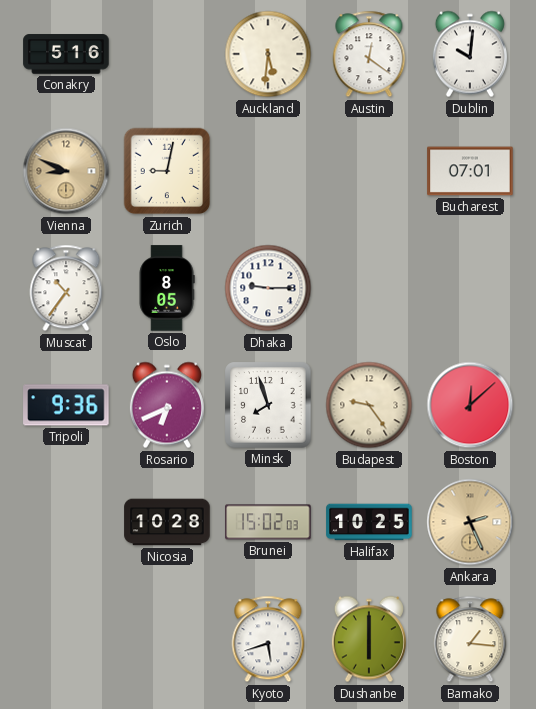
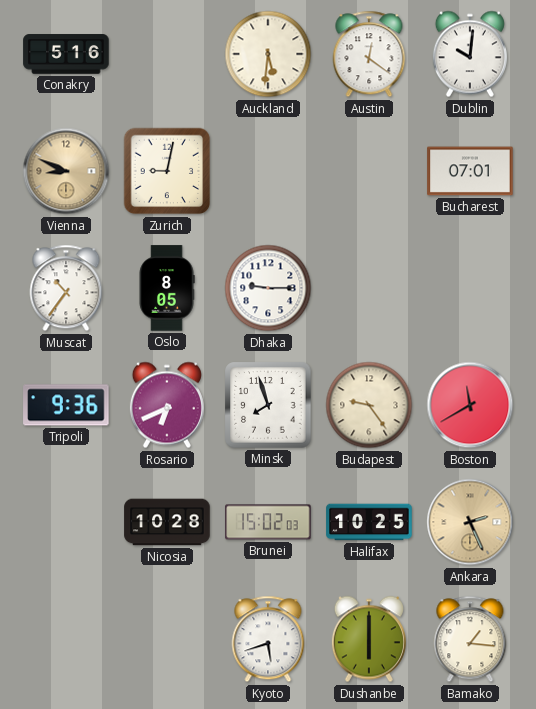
Boston: 12:08 -> 11:40
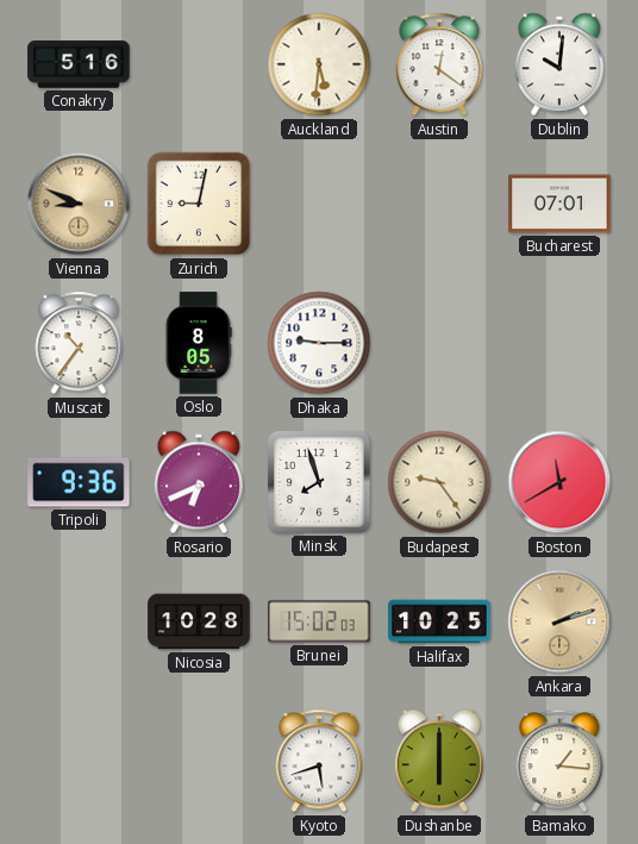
Ankara: 2:26 -> 2:12
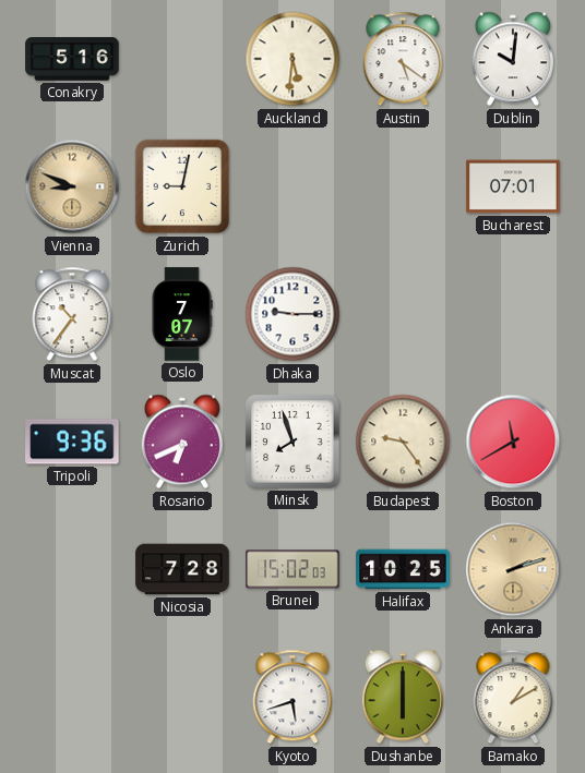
Austin: 12:21 -> 5:21
Oslo: 8:05 -> 7:07
Nicosia: 10:28 -> 7:28
Bamako: 1:16 -> 1:10
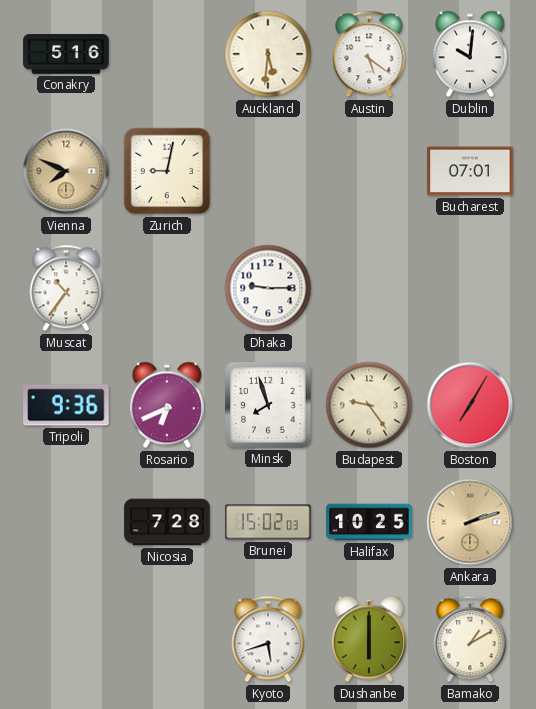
Vienna: 8:49 -> 7:49
Oslo: 7:07 -> none
Boston: 11:40 -> 7:05
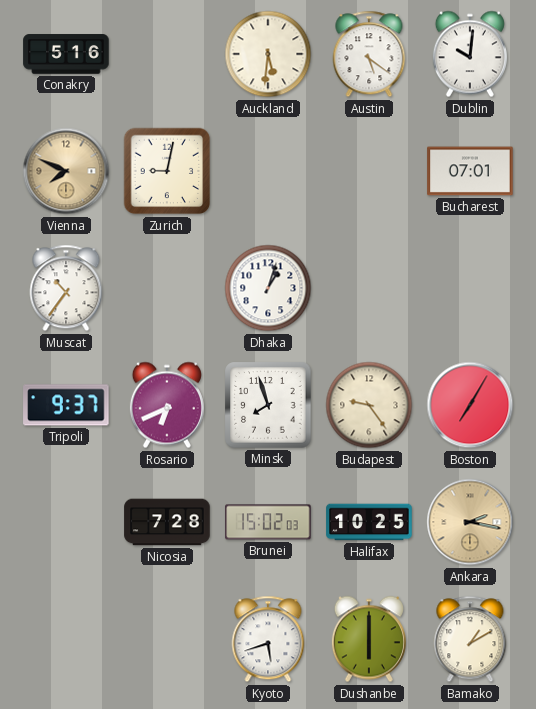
Dhaka: 9:15 -> 1:03
Tripoli: 9:36 -> 9:37
Ankara: 2:12 -> 2:17
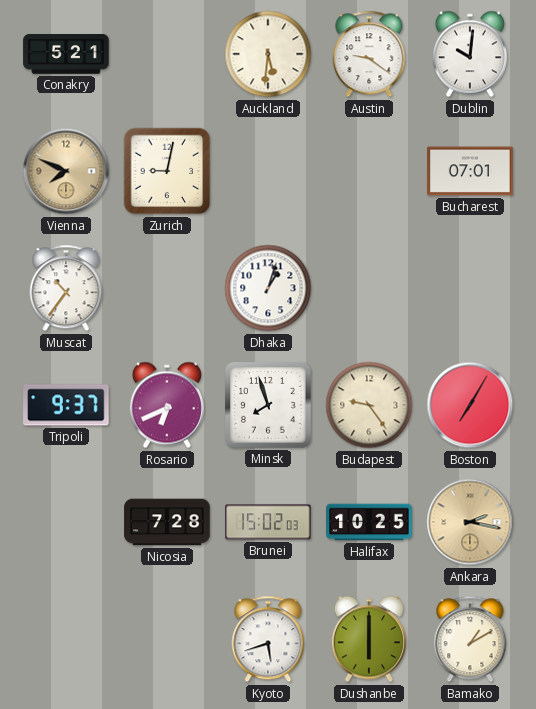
Conakry: 5:16 -> 5:21
Austin: 5:21 -> 9:21
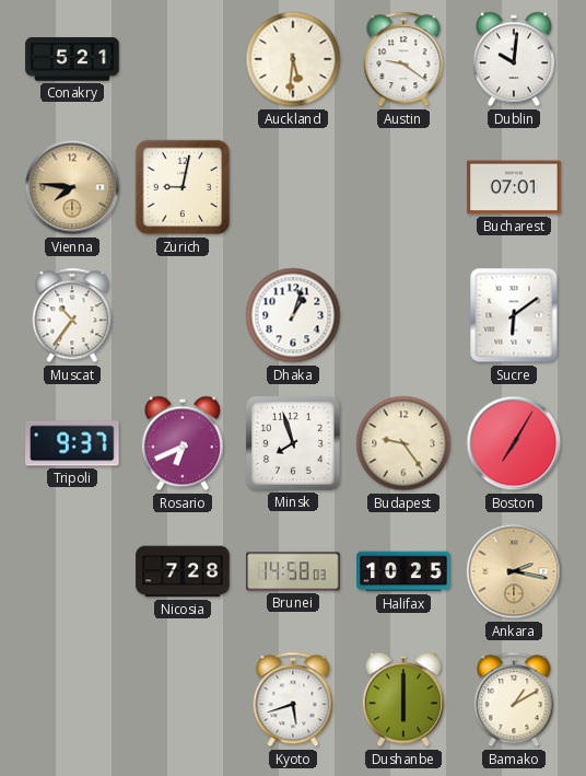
Vienna: 7:49 -> 7:46
Sucre: none -> 6:09
Brunei: 15:02 -> 14:58
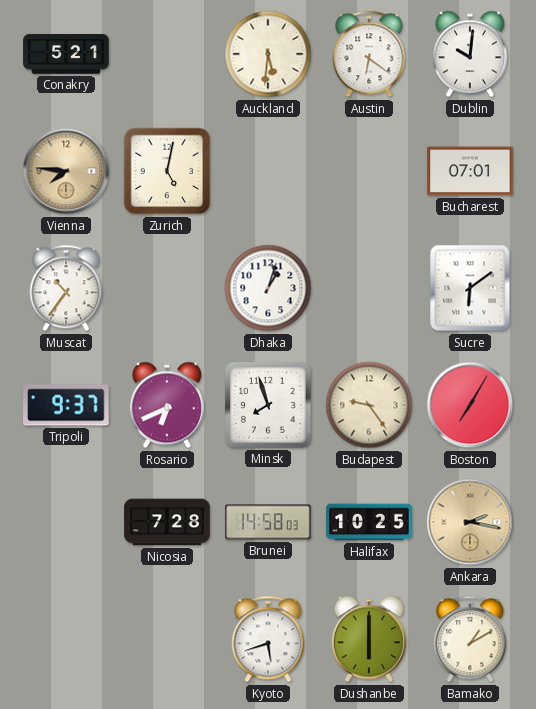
Austin: 9:21 -> 6:21
Zurich: 9:02 -> 5:02
